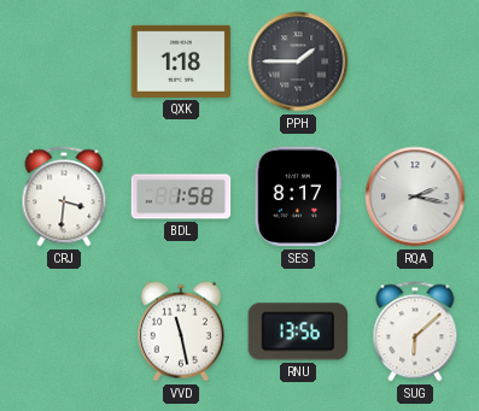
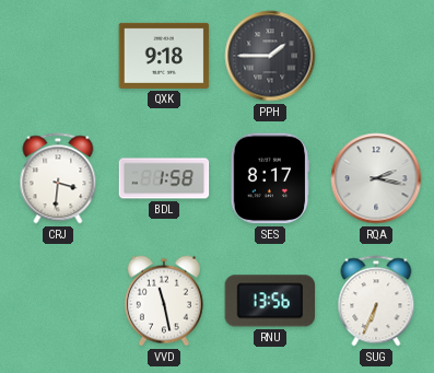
QXK: 1:18 -> 9:18
SUG: 6:08 -> 6:34
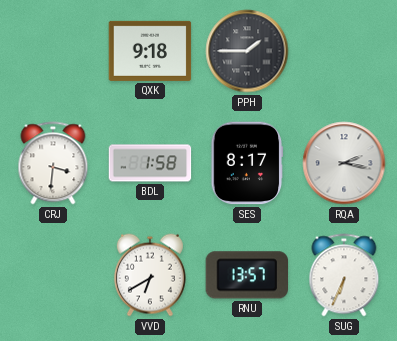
VVD: 11:28 -> 6:40
RNU: 13:56 -> 13:57
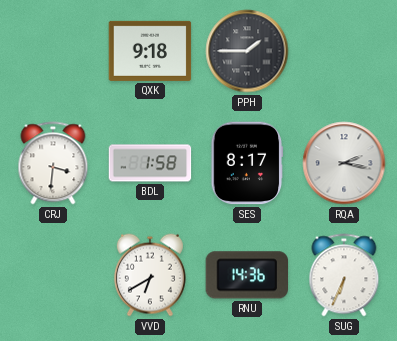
RNU: 13:57 -> 14:36
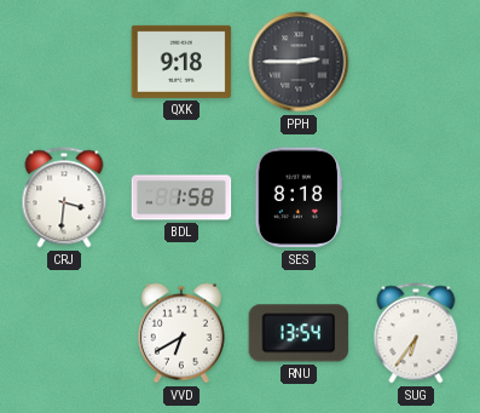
PPH: 1:45 -> 2:45
SES: 8:17 -> 8:18
RQA: 2:17 -> none
RNU: 14:36 -> 13:54
SUG: 6:34 -> 6:36
